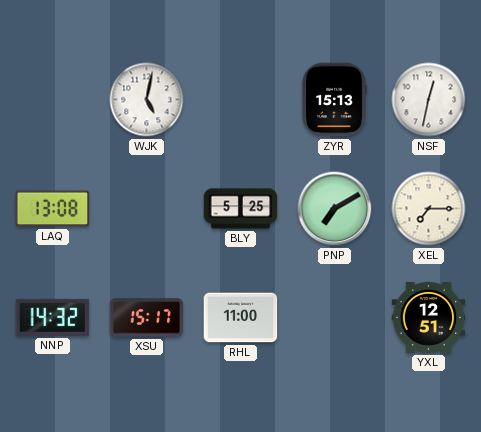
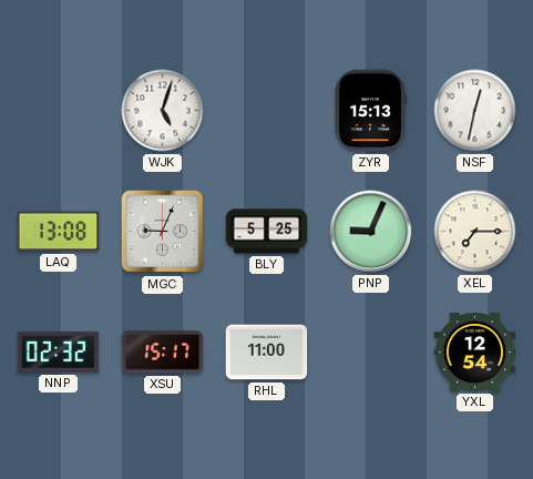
WJK: 5:02 -> 5:03
MGC: none -> 9:04
PNP: 7:10 -> 9:04
NNP: 14:32 -> 02:32
YXL: 12:51 -> 12:54
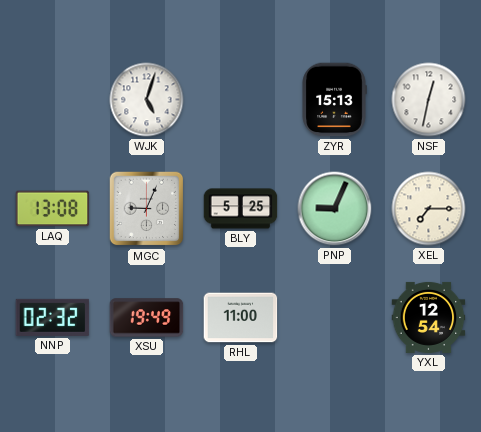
XSU: 15:17 -> 19:49
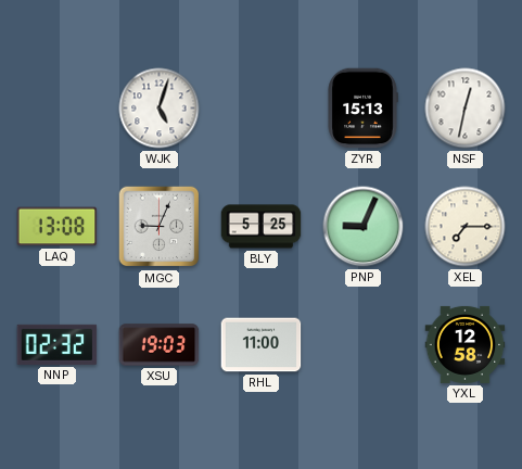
XSU: 19:49 -> 19:03
YXL: 12:54 -> 12:58
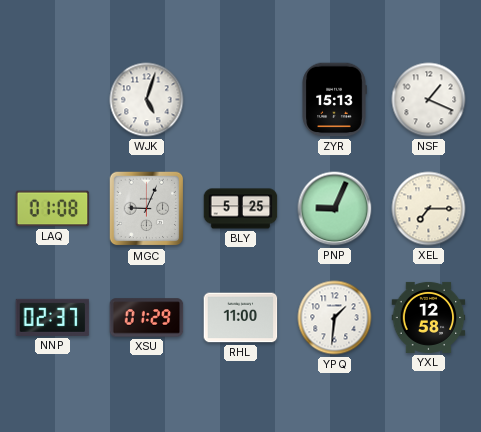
NSF: 12:32 -> 1:19
LAQ: 13:08 -> 01:08
NNP: 02:32 -> 02:37
XSU: 19:03 -> 01:29
YPQ: none -> 1:31
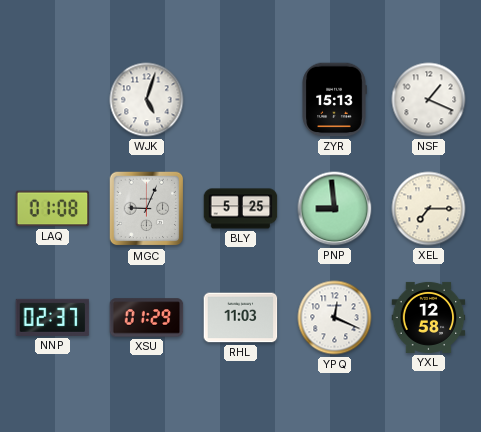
PNP: 9:04 -> 8:59
RHL: 11:00 -> 11:03
YPQ: 1:31 -> 12:19
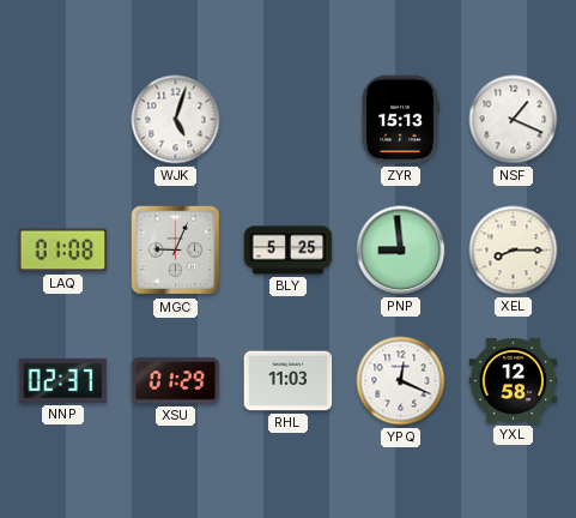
XEL: 7:15 -> 8:15
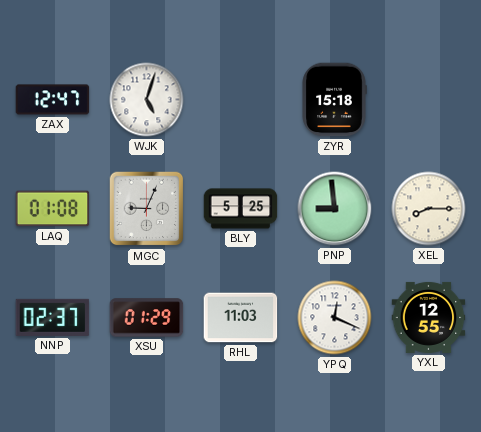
ZAX: none -> 12:47
ZYR: 15:13 -> 15:18
NSF: 1:19 -> none
YXL: 12:58 -> 12:55
